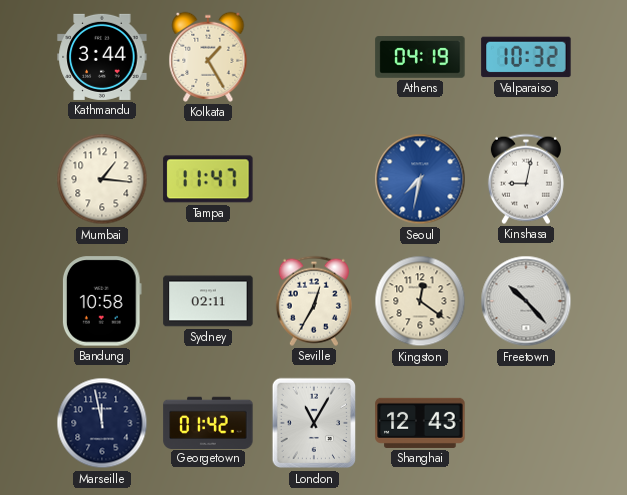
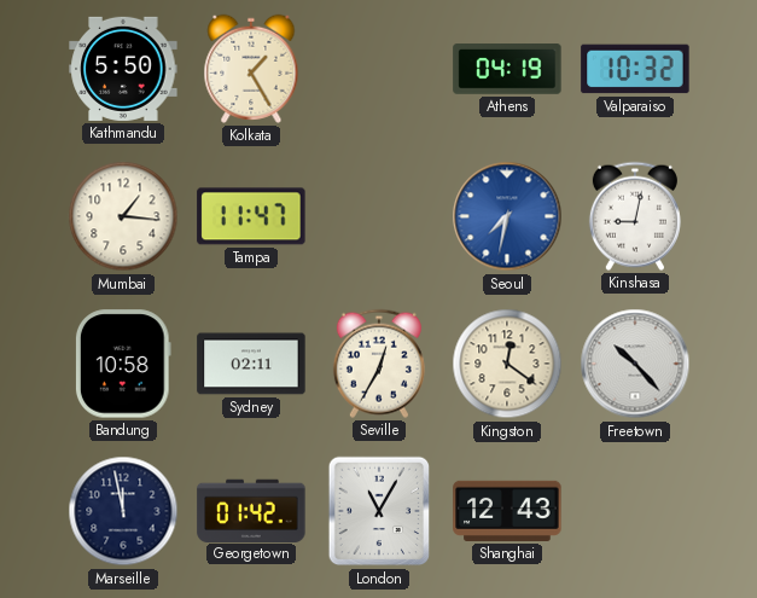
Kathmandu: 3:44 -> 5:50
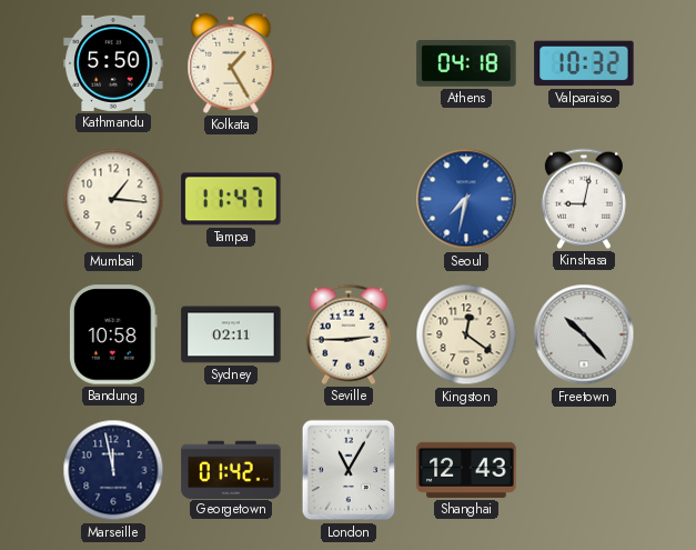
Athens: 04:19 -> 04:18
Seville: 12:35 -> 2:45
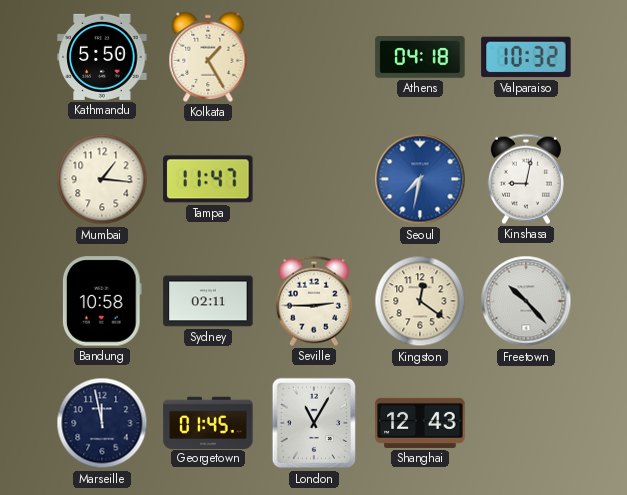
Georgetown: 01:42 -> 01:45
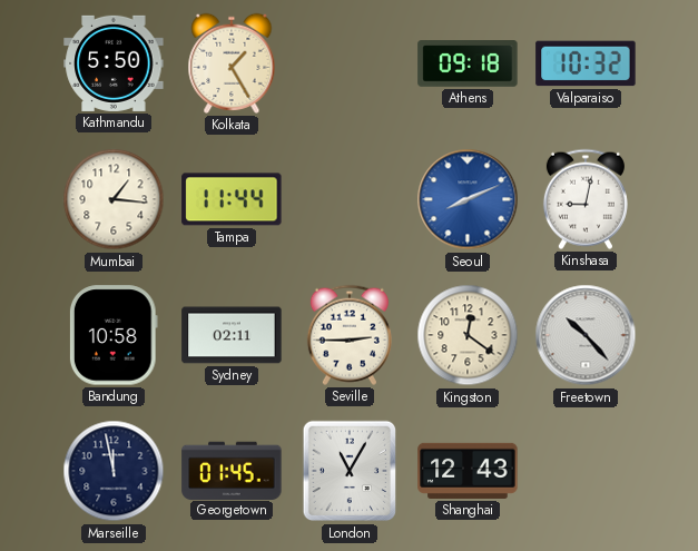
Athens: 04:18 -> 09:18
Tampa: 11:47 -> 11:44
Seoul: 7:32 -> 8:11
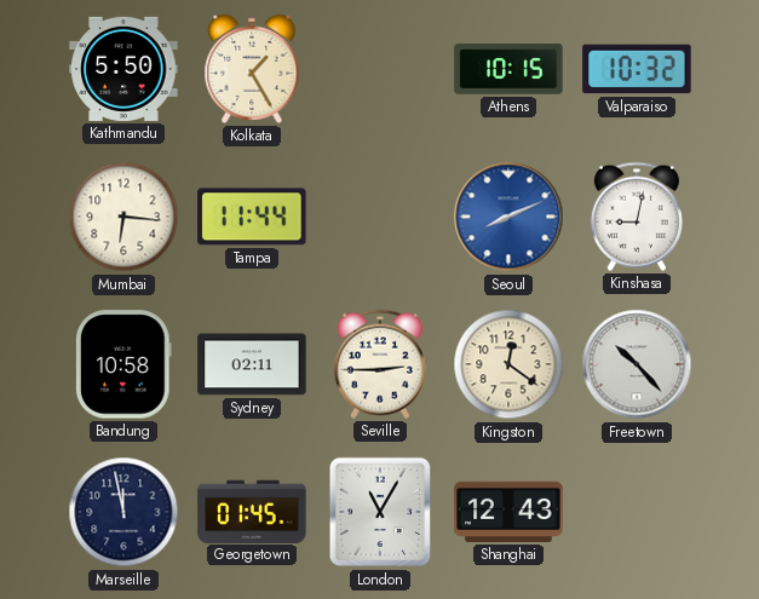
Athens: 09:18 -> 10:15
Mumbai: 1:16 -> 6:16
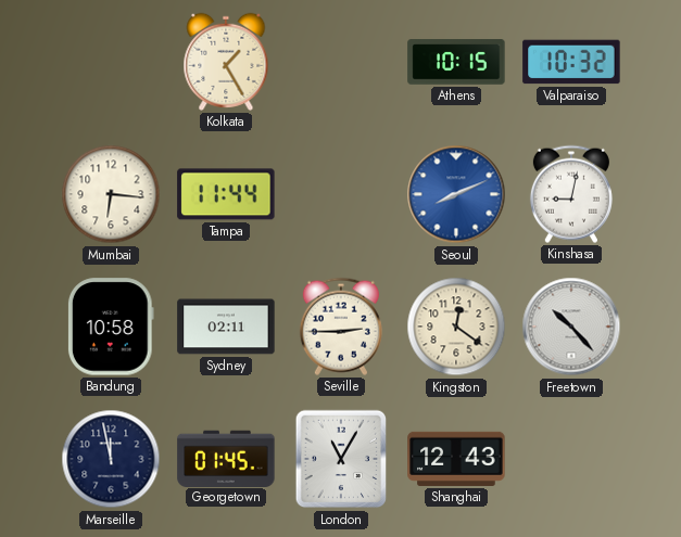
Kathmandu: 5:50 -> none
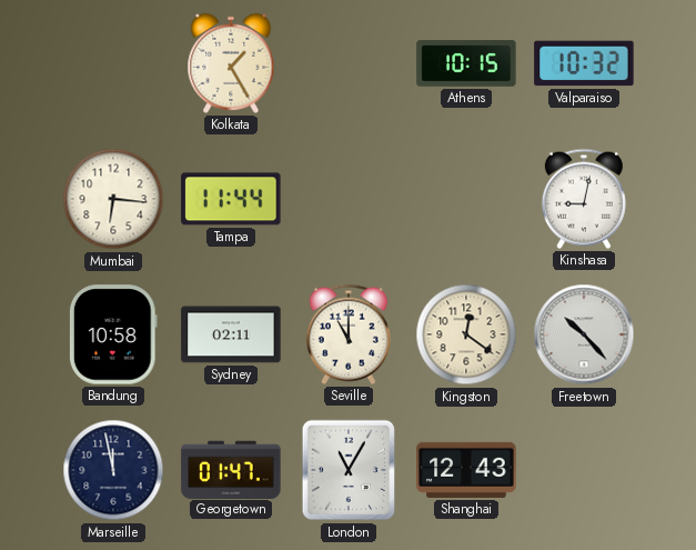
Seoul: 8:11 -> none
Seville: 2:45 -> 11:00
Georgetown: 01:45 -> 01:47
